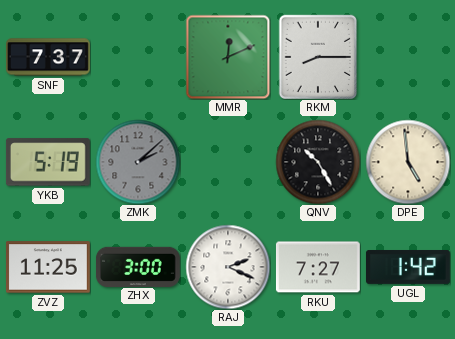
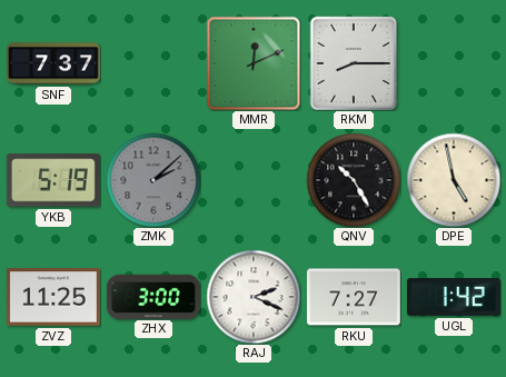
DPE: 4:59 -> 4:58
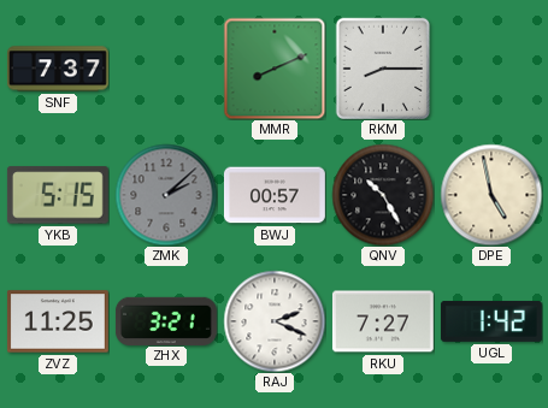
MMR: 12:11 -> 8:11
YKB: 5:19 -> 5:15
BWJ: none -> 00:57
ZHX: 3:00 -> 3:21
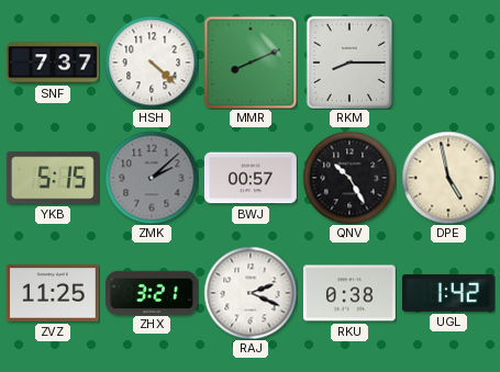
HSH: none -> 4:22
RKU: 7:27 -> 0:38
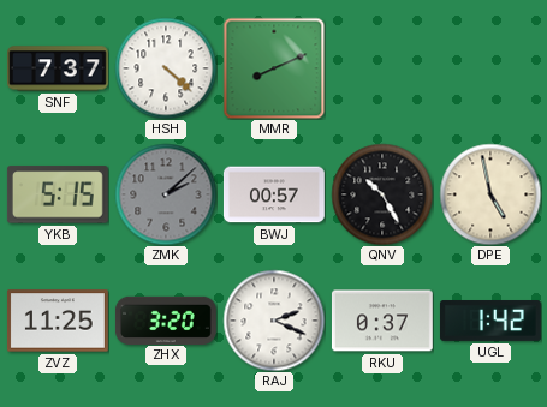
RKM: 8:15 -> none
ZHX: 3:21 -> 3:20
RKU: 0:38 -> 0:37
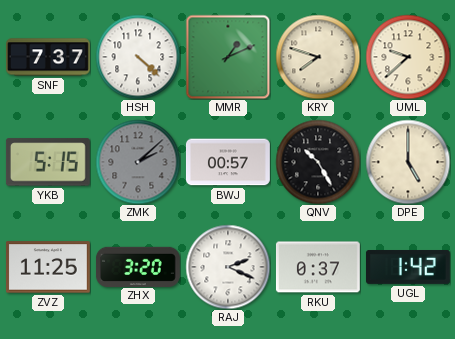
MMR: 8:11 -> 1:11
KRY: none -> 7:48
UML: none -> 9:38
DPE: 4:58 -> 5:00
